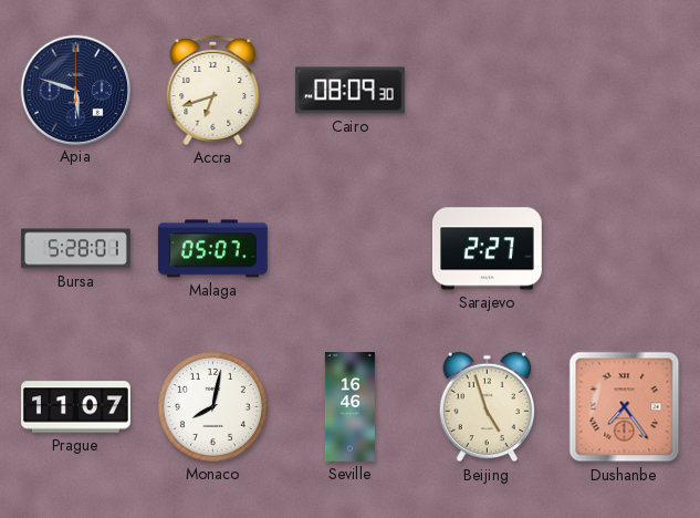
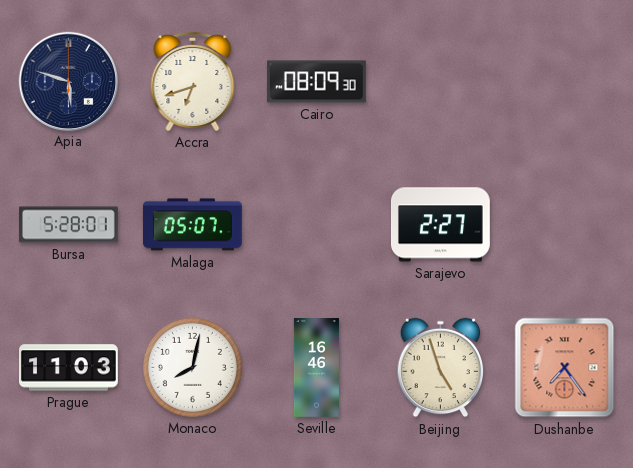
Prague: 11:07 -> 11:03
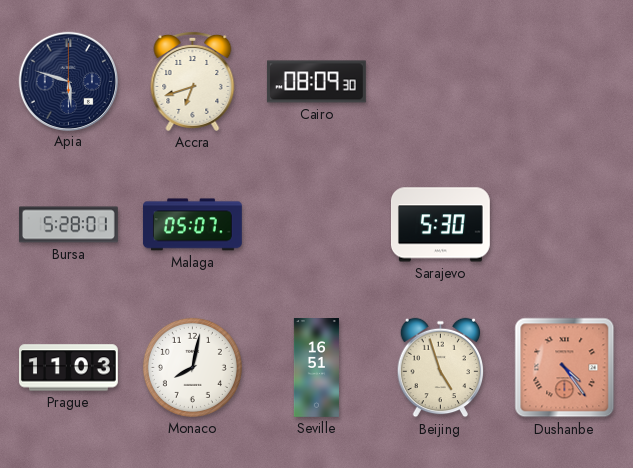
Sarajevo: 2:27 -> 5:30
Seville: 16:46 -> 16:51
Dushanbe: 7:24 -> 4:24
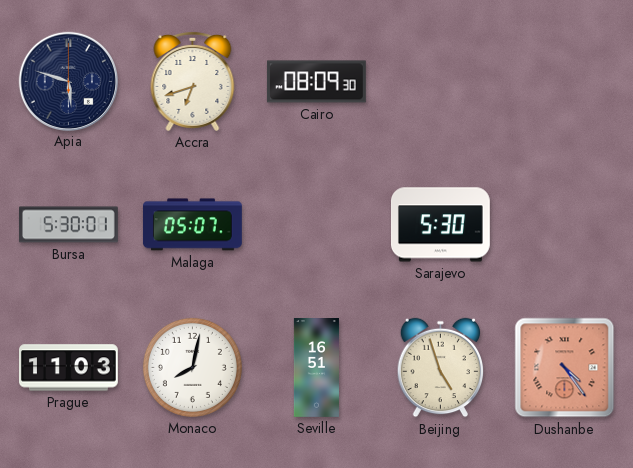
Bursa: 5:28 -> 5:30
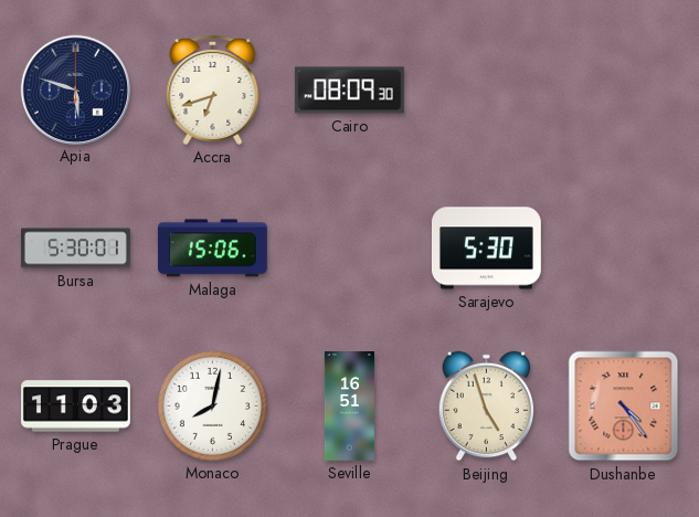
Malaga: 05:07 -> 15:06
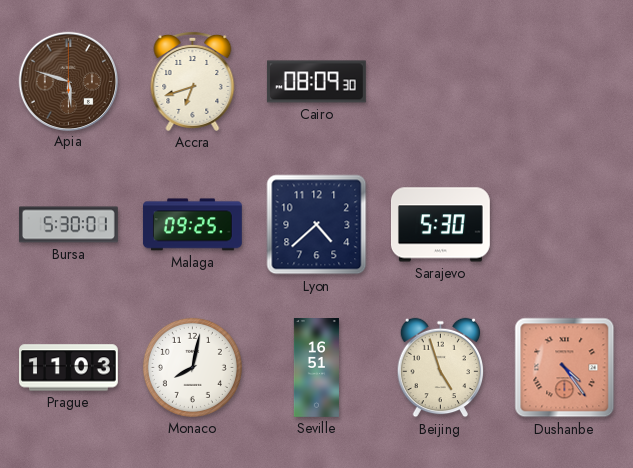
Apia dial: navy -> brown
Malaga: 15:06 -> 09:25
Lyon: none -> 4:38
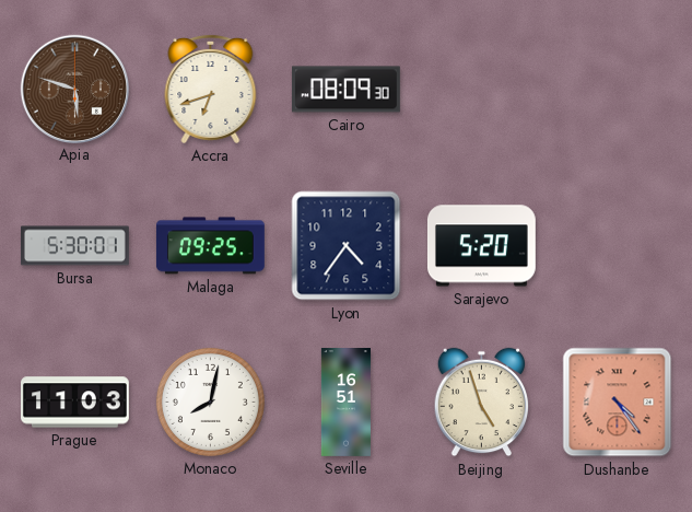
Lyon: 4:38 -> 4:36
Sarajevo: 5:30 -> 5:20
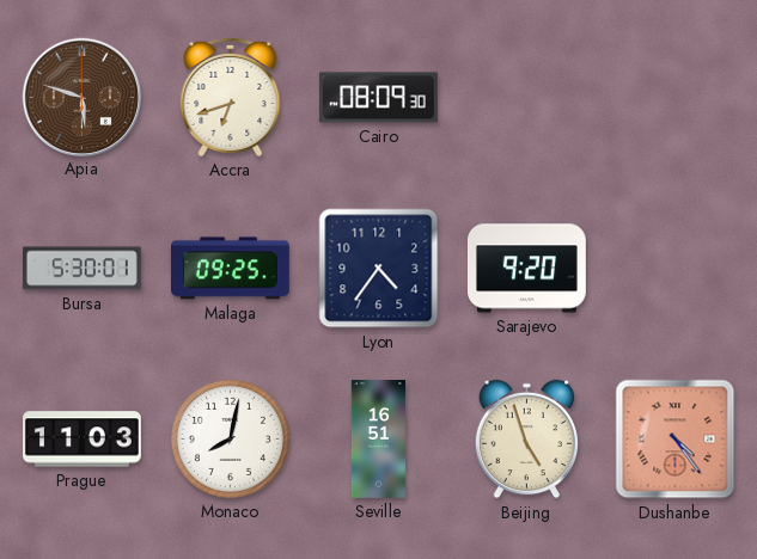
Sarajevo: 5:20 -> 9:20
